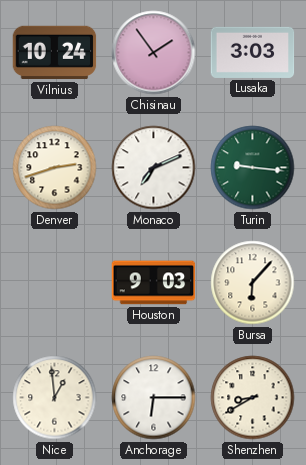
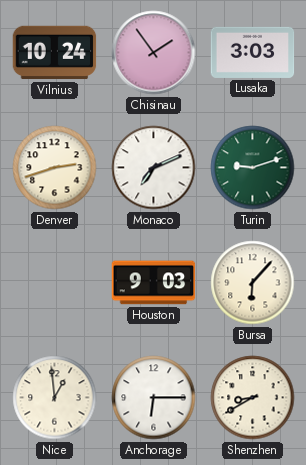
Turin: 9:16 -> 9:12
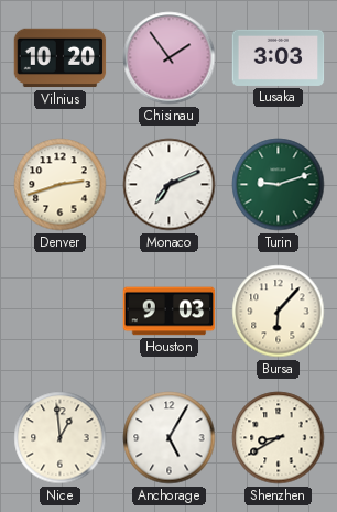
Vilnius: 10:24 -> 10:20
Anchorage: 6:15 -> 5:05
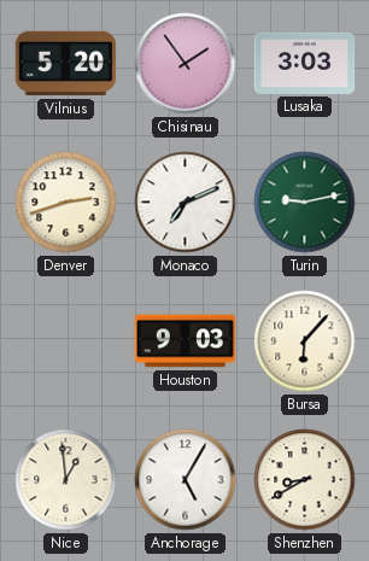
Vilnius: 10:20 -> 5:20
Turin: 9:12 -> 9:13
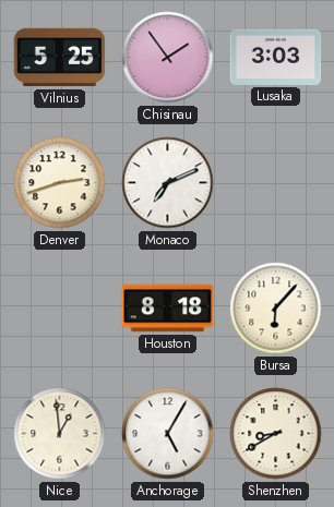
Vilnius: 5:20 -> 5:25
Turin: 9:13 -> none
Houston: 9:03 -> 8:18
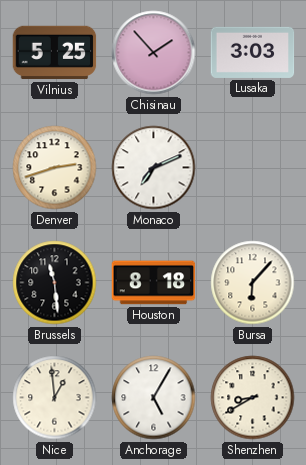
Chisinau: 1:54 -> 1:53
Brussels: none -> 11:29
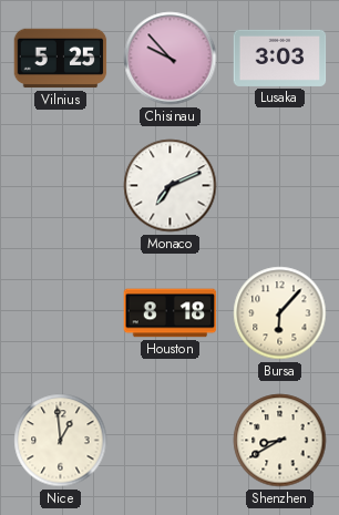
Chisinau: 1:53 -> 9:53
Denver: 2:42 -> none
Brussels: 11:29 -> none
Anchorage: 5:05 -> none
